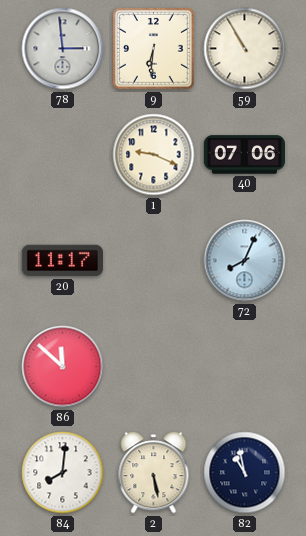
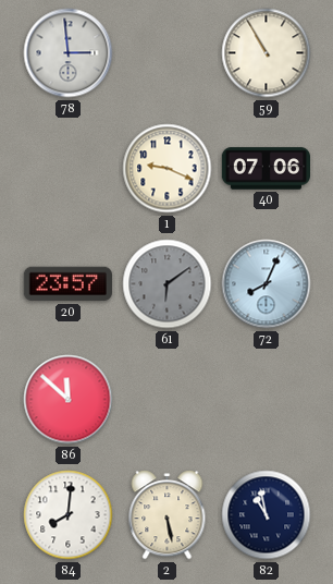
9: 6:31 -> none
20: 11:17 -> 23:57
61: none -> 6:09
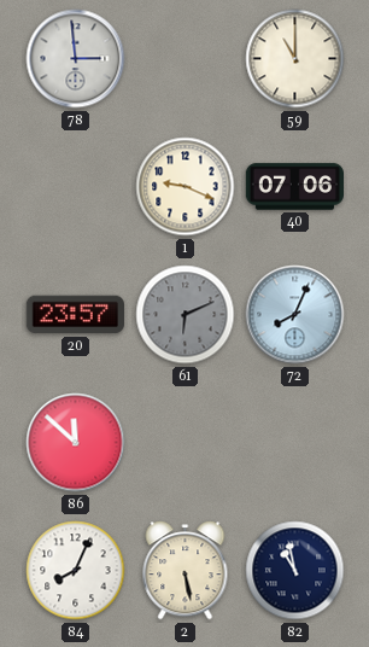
59: 10:55 -> 11:00
61: 6:09 -> 6:11
84: 8:01 -> 8:04
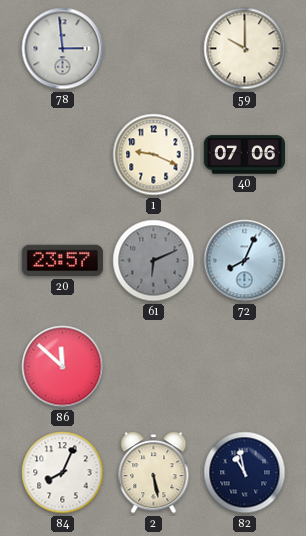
59: 11:00 -> 10:00
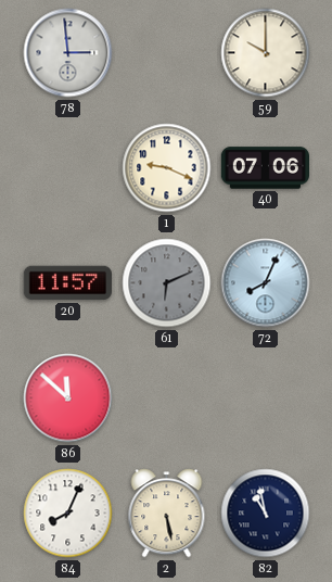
20: 23:57 -> 11:57
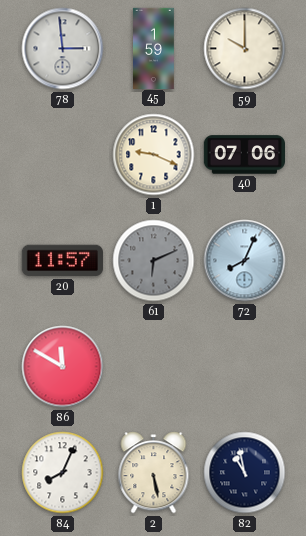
45: none -> 1:59
86: 11:52 -> 11:50
